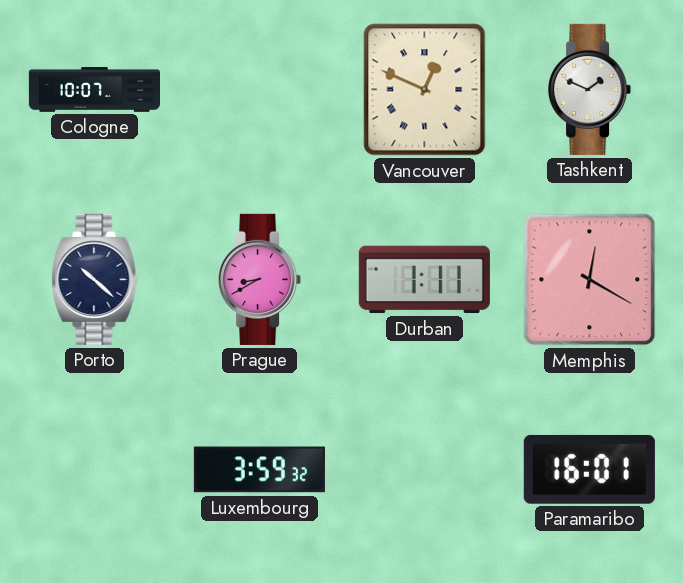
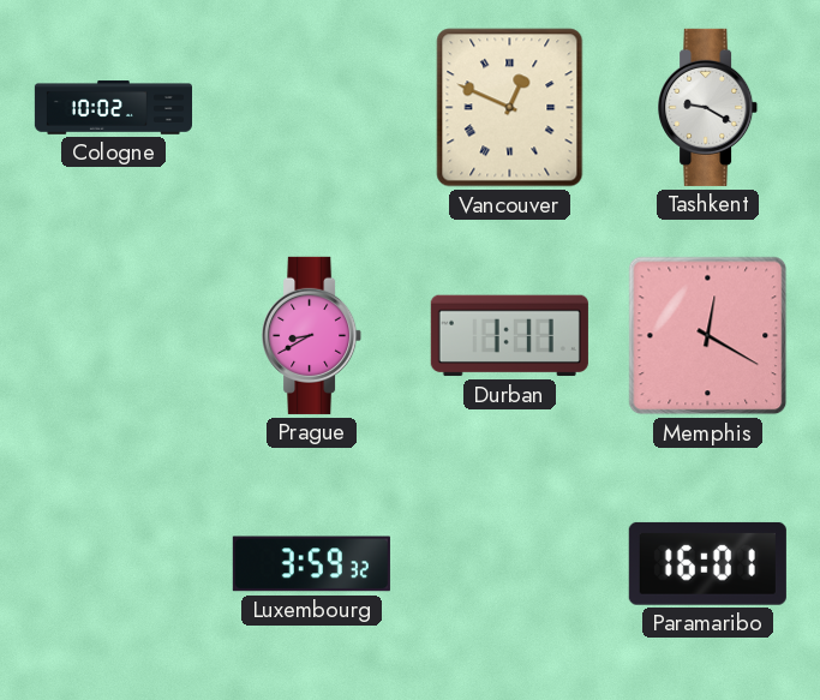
Cologne: 10:07 -> 10:02
Tashkent: 1:49 -> 9:20
Porto: 10:22 -> none
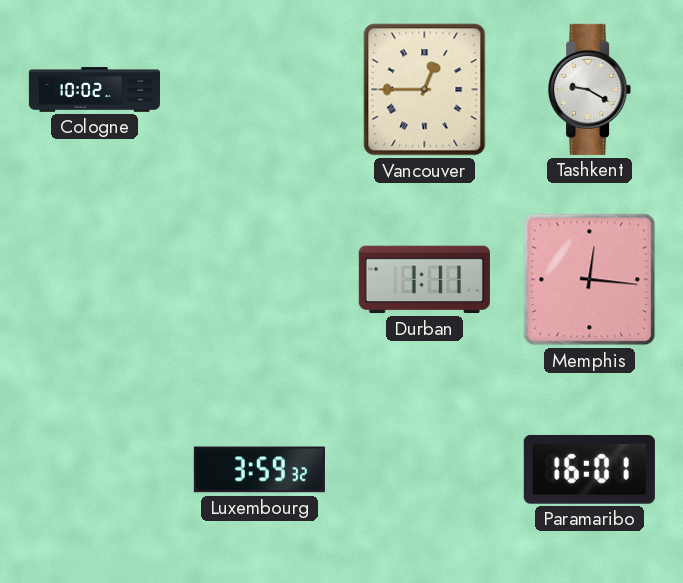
Vancouver: 12:49 -> 12:45
Prague: 8:40 -> none
Memphis: 12:20 -> 12:16
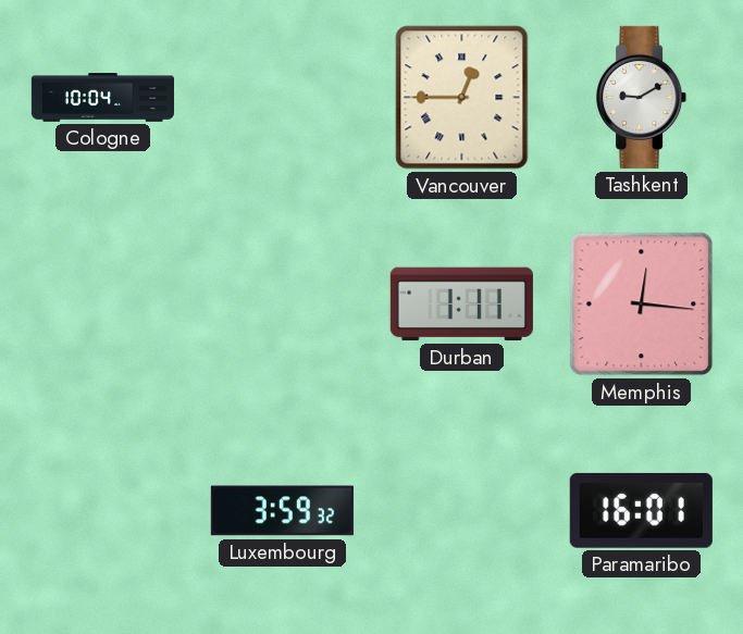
Cologne: 10:02 -> 10:04
Tashkent: 9:20 -> 9:10
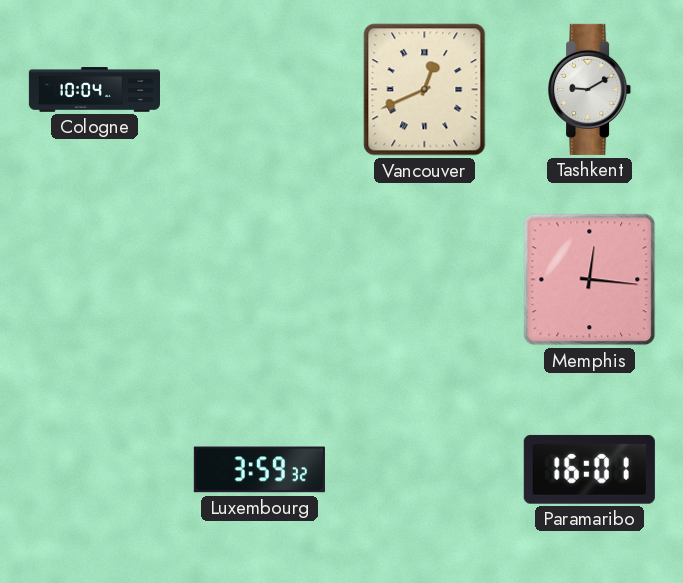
Vancouver: 12:45 -> 12:41
Durban: 1:11 -> none
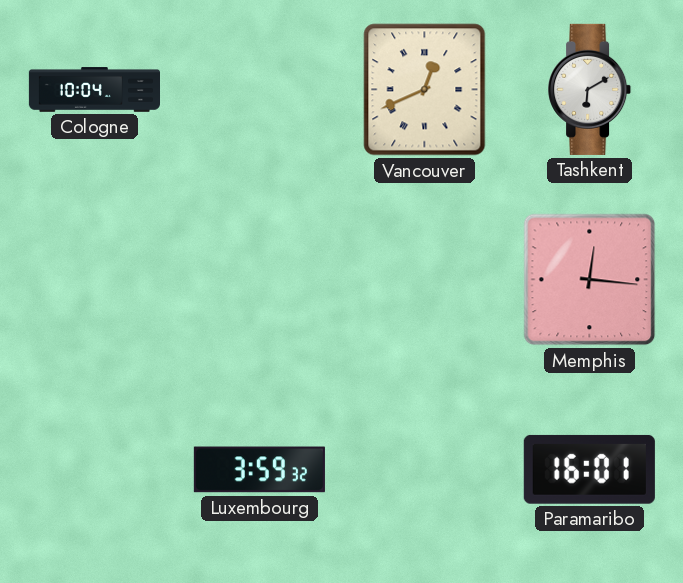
Tashkent: 9:10 -> 6:10
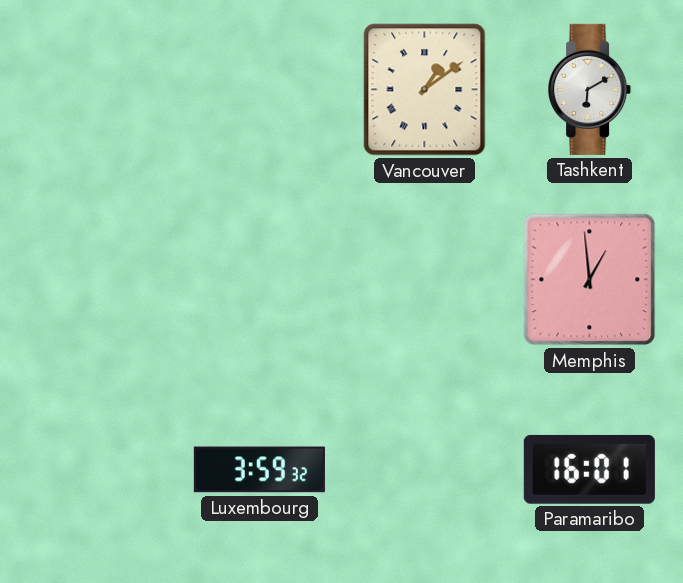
Cologne: 10:04 -> none
Vancouver: 12:41 -> 1:09
Memphis: 12:16 -> 12:59
